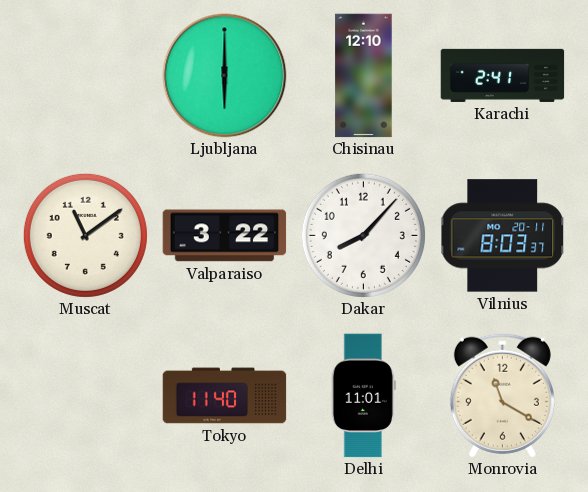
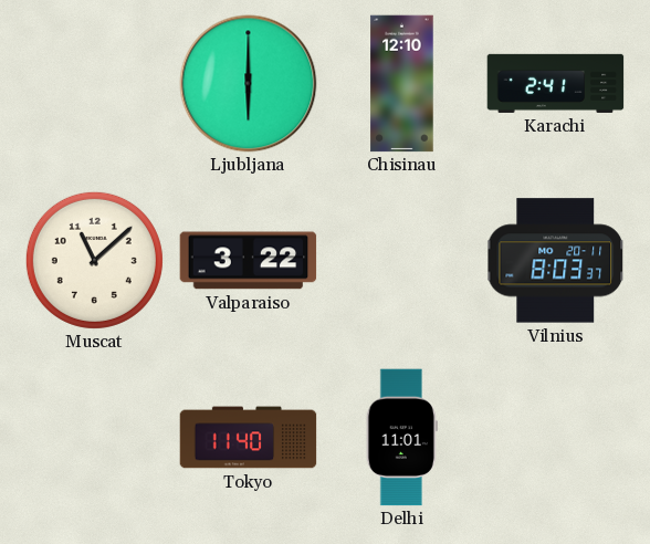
Muscat: 11:09 -> 11:08
Dakar: 8:07 -> none
Monrovia: 11:20 -> none
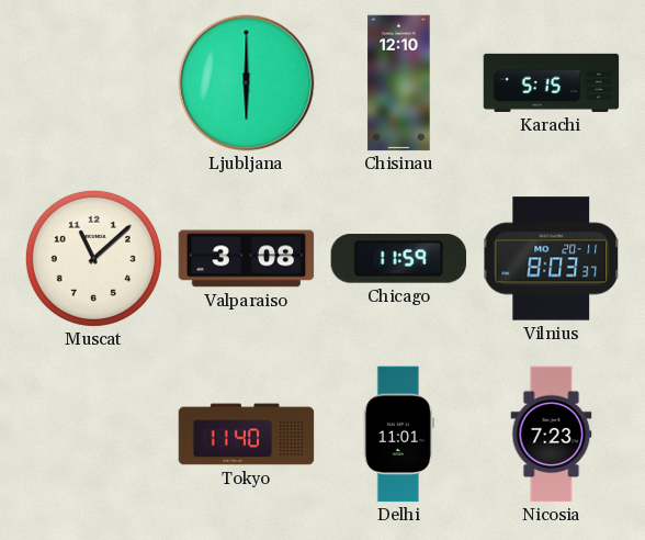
Karachi: 2:41 -> 5:15
Valparaiso: 3:22 -> 3:08
Chicago: none -> 11:59
Nicosia: none -> 7:23
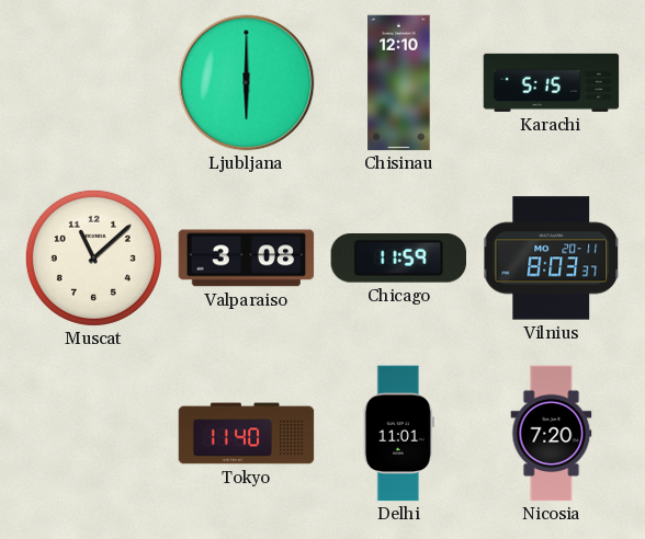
Nicosia: 7:23 -> 7:20
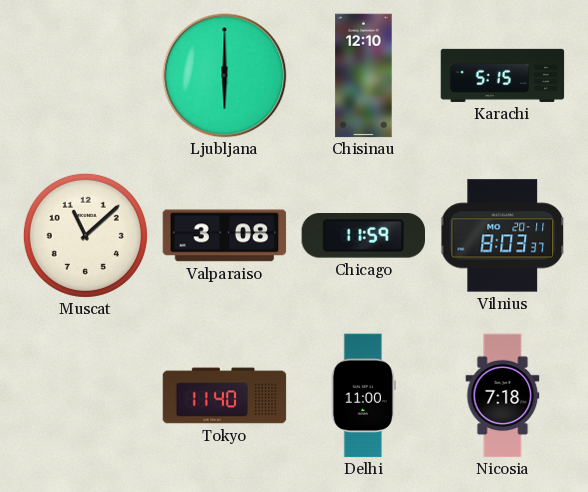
Delhi: 11:01 -> 11:00
Nicosia: 7:20 -> 7:18
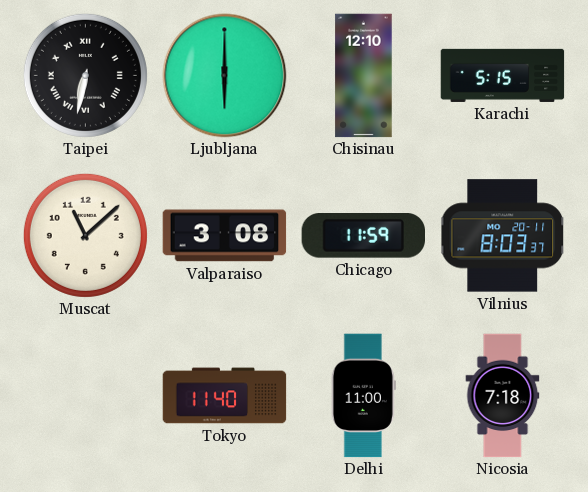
Taipei: none -> 6:32
